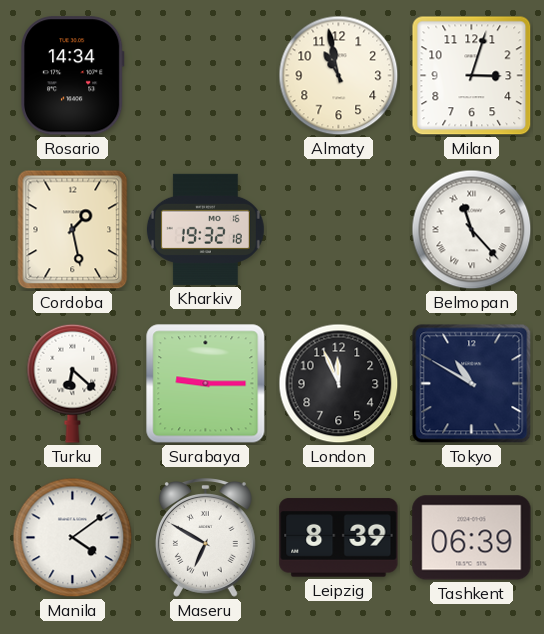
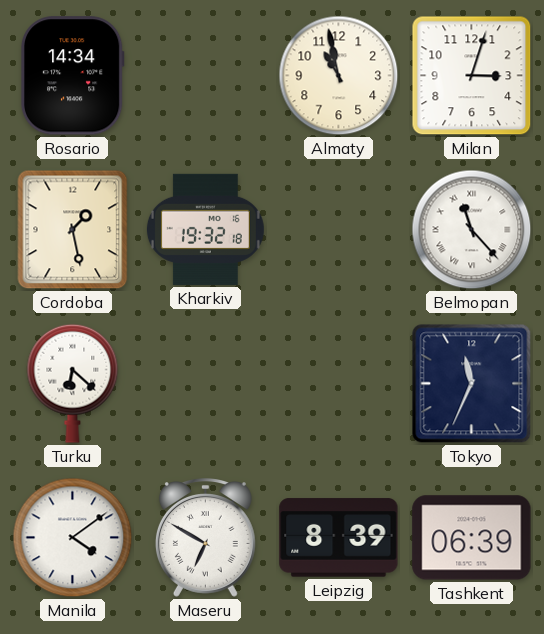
Surabaya: 9:15 -> none
London: 11:56 -> none
Tokyo: 10:50 -> 11:34
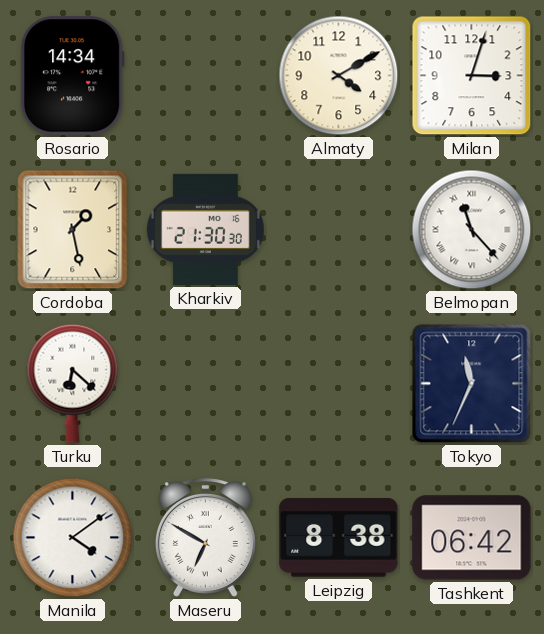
Almaty: 10:58 -> 4:10
Kharkiv: 19:32 -> 21:30
Leipzig: 8:39 -> 8:38
Tashkent: 06:39 -> 06:42
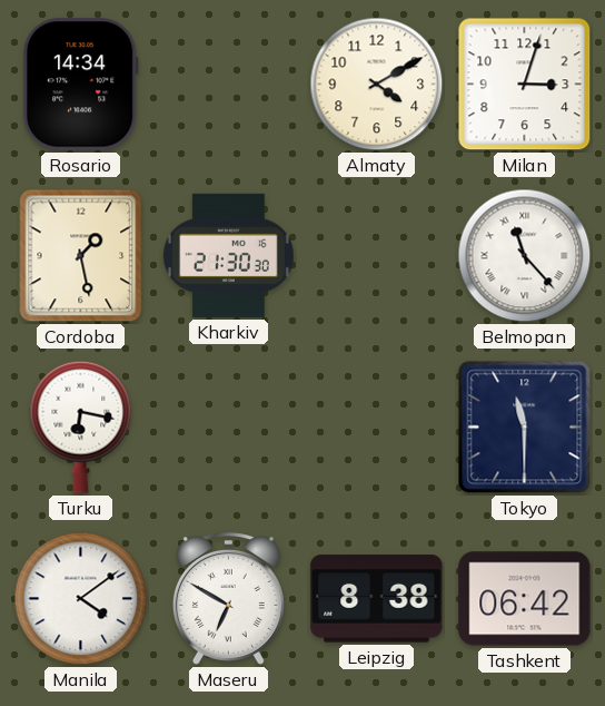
Turku: 6:22 -> 6:17
Tokyo: 11:34 -> 11:30
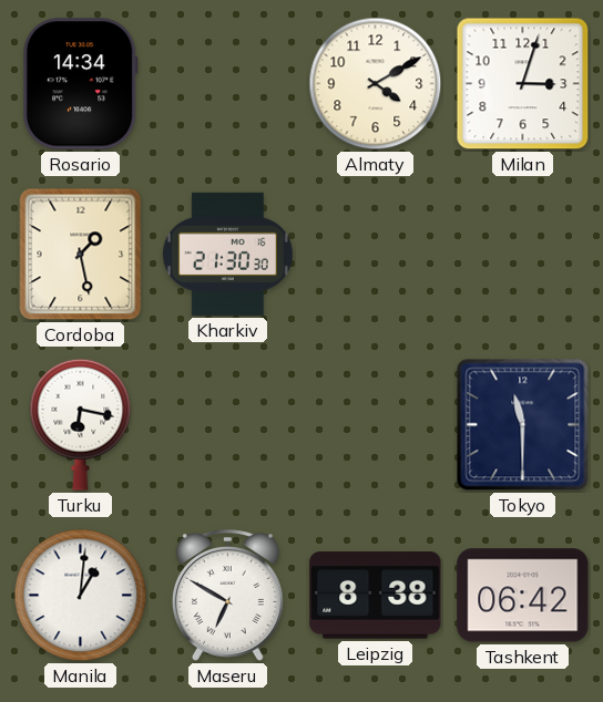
Belmopan: 11:23 -> none
Manila: 4:09 -> 1:01
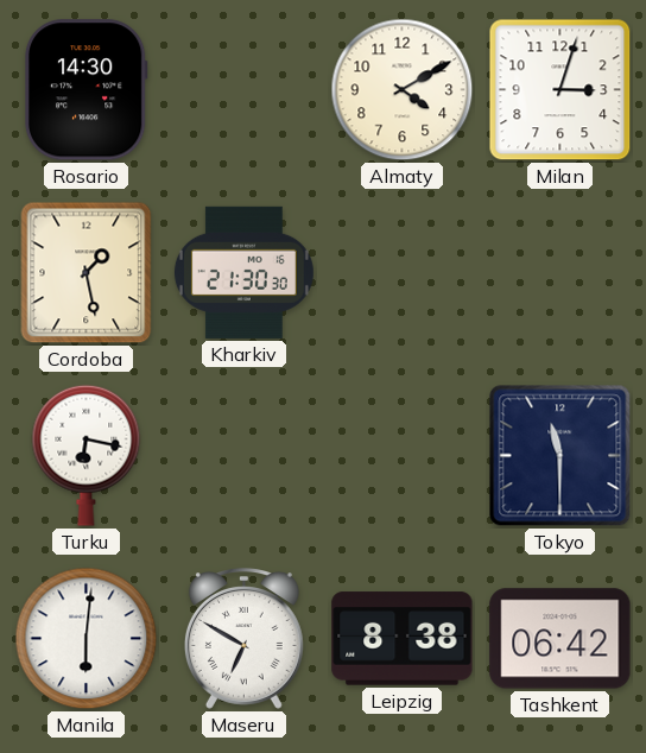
Rosario: 14:34 -> 14:30
Manila: 1:01 -> 6:01
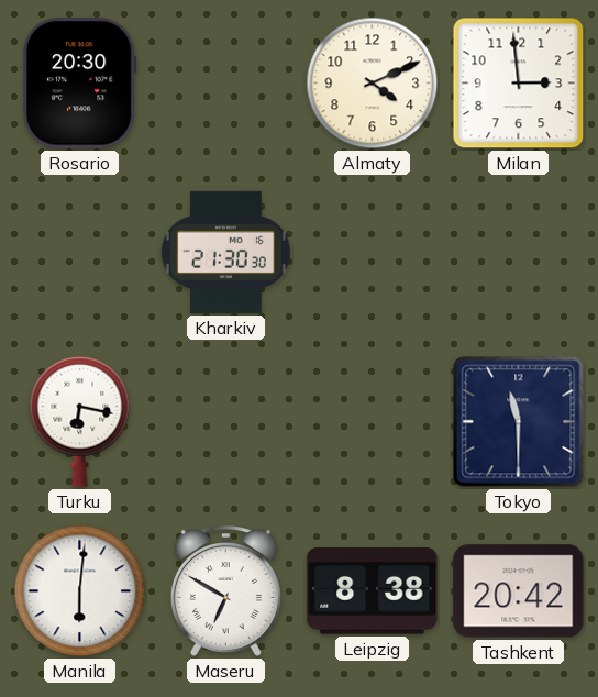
Rosario: 14:30 -> 20:30
Almaty: 4:10 -> 4:11
Milan: 3:03 -> 2:59
Cordoba: 1:28 -> none
Tashkent: 06:42 -> 20:42
